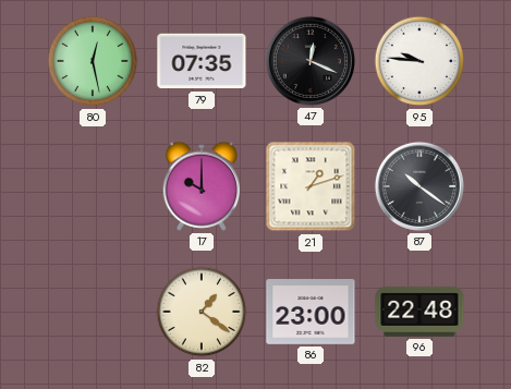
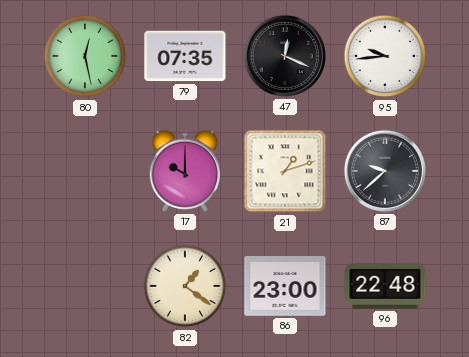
95: 9:46 -> 9:44
87: 10:21 -> 9:38
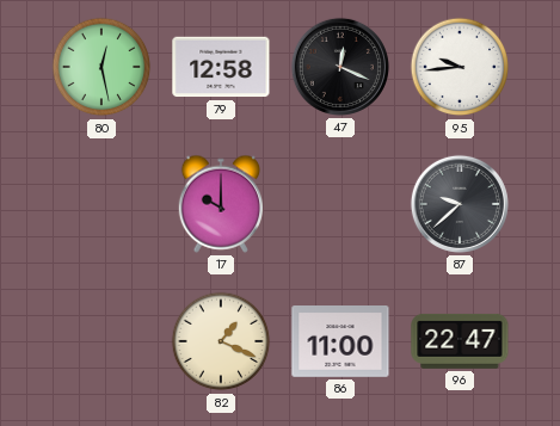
79: 07:35 -> 12:58
21: 1:12 -> none
82: 1:21 -> 1:19
86: 23:00 -> 11:00
96: 22:48 -> 22:47
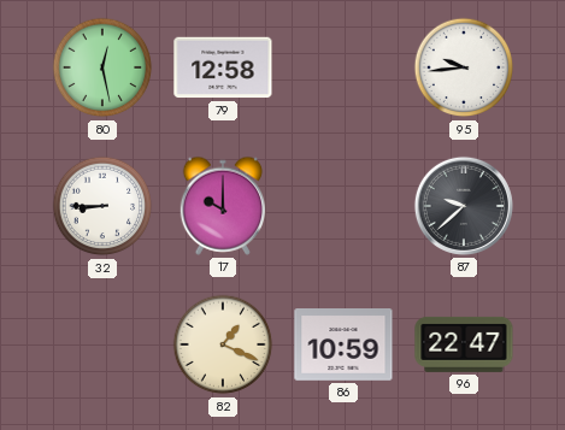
47: 12:19 -> none
32: none -> 8:45
86: 11:00 -> 10:59
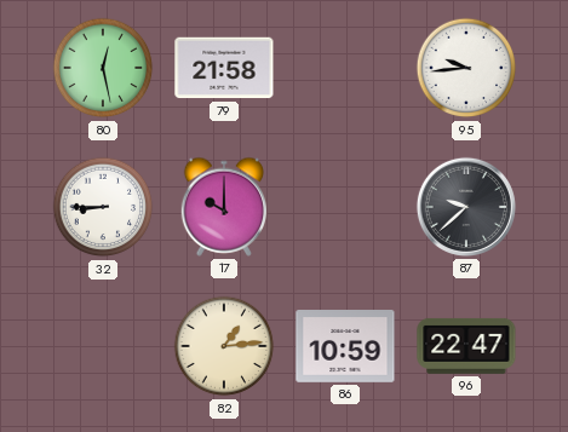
79: 12:58 -> 21:58
82: 1:19 -> 1:14
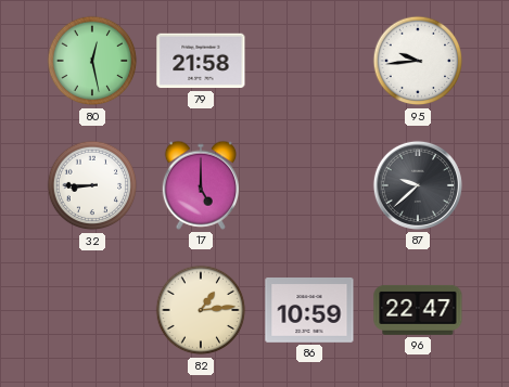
17: 10:00 -> 5:00
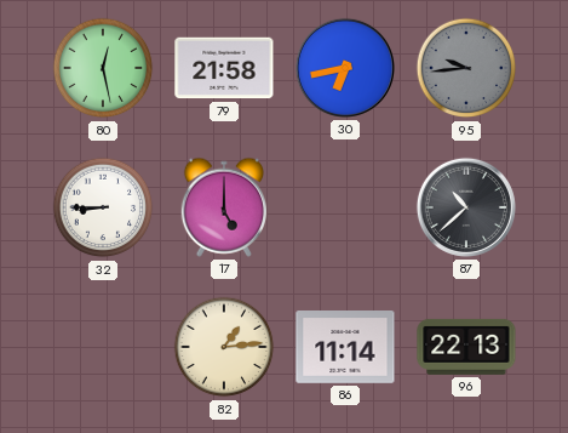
30: none -> 6:43
95 dial: white -> grey
87: 9:38 -> 10:38
86: 10:59 -> 11:14
96: 22:47 -> 22:13
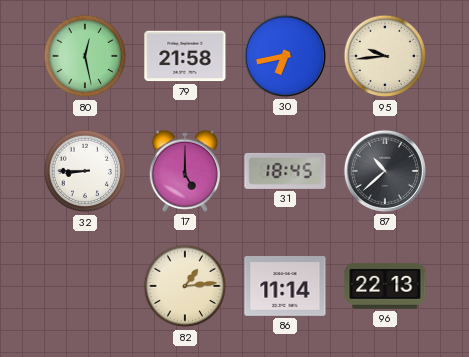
95 dial: grey -> cream
31: none -> 18:45
